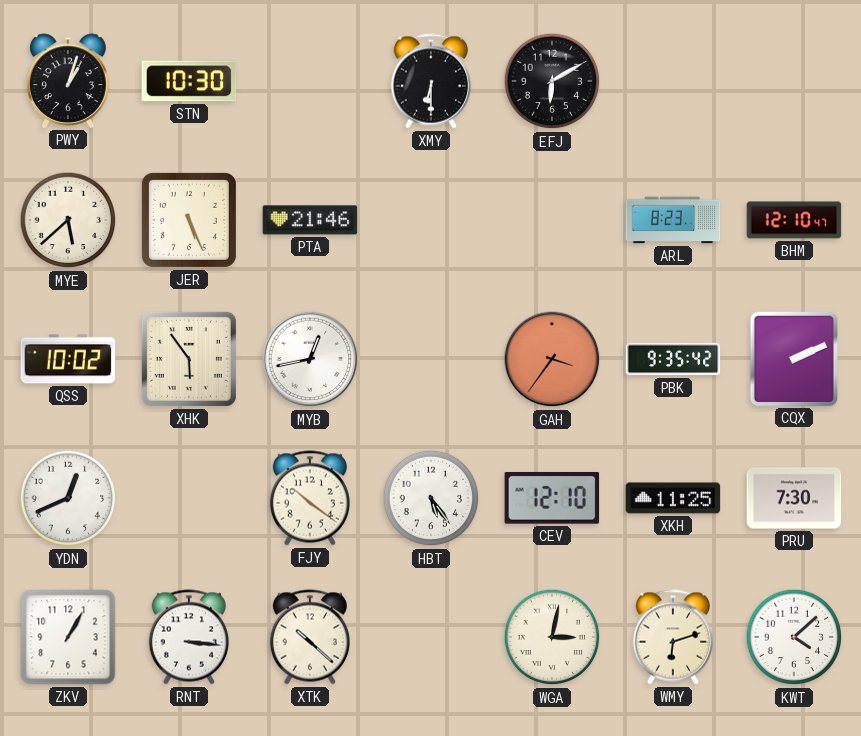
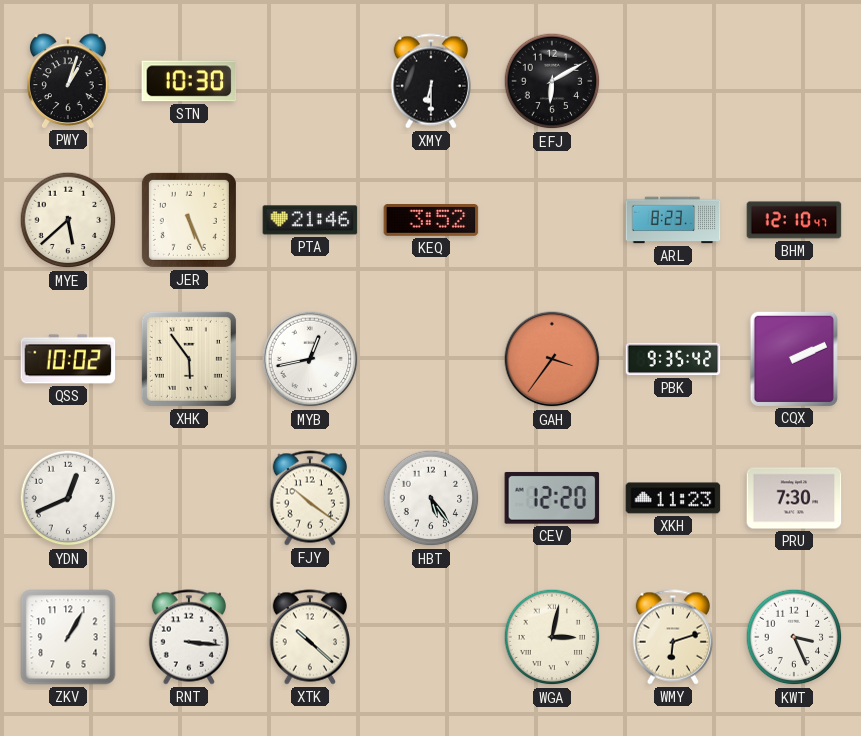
KEQ: none -> 3:52
CEV: 12:10 -> 12:20
XKH: 11:25 -> 11:23
KWT: 4:08 -> 3:26
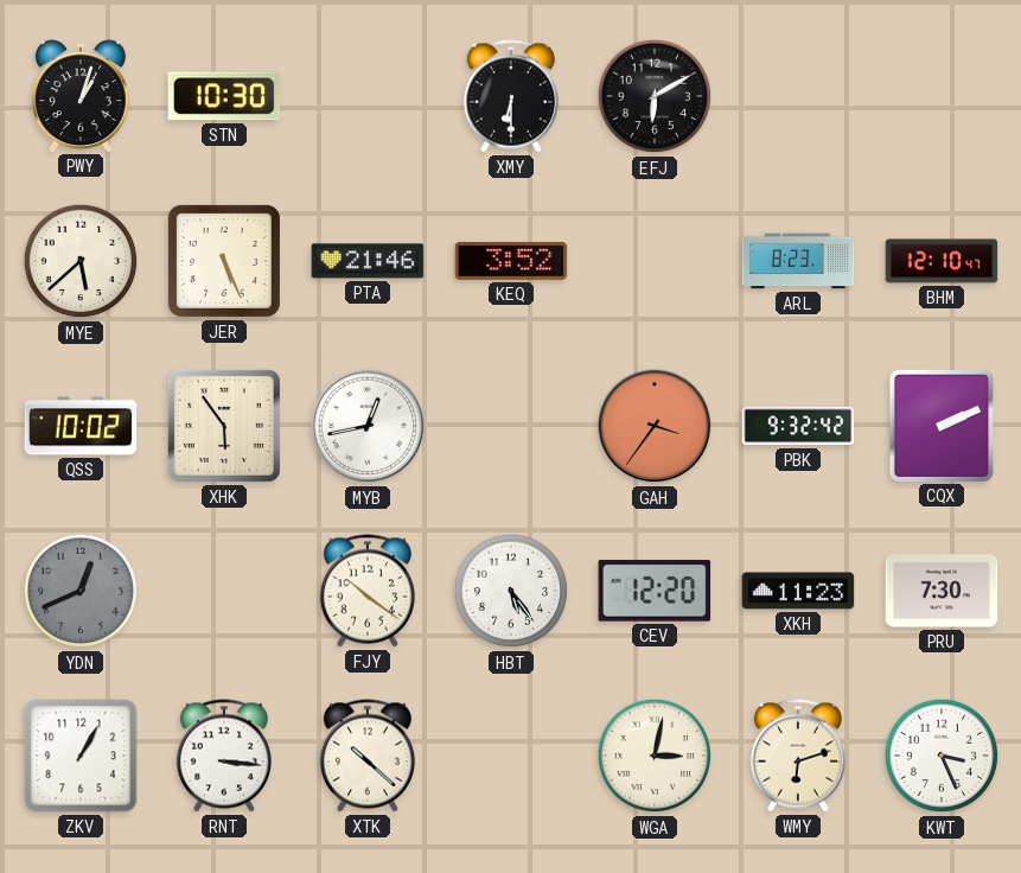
PBK: 9:35 -> 9:32
YDN dial: white -> grey
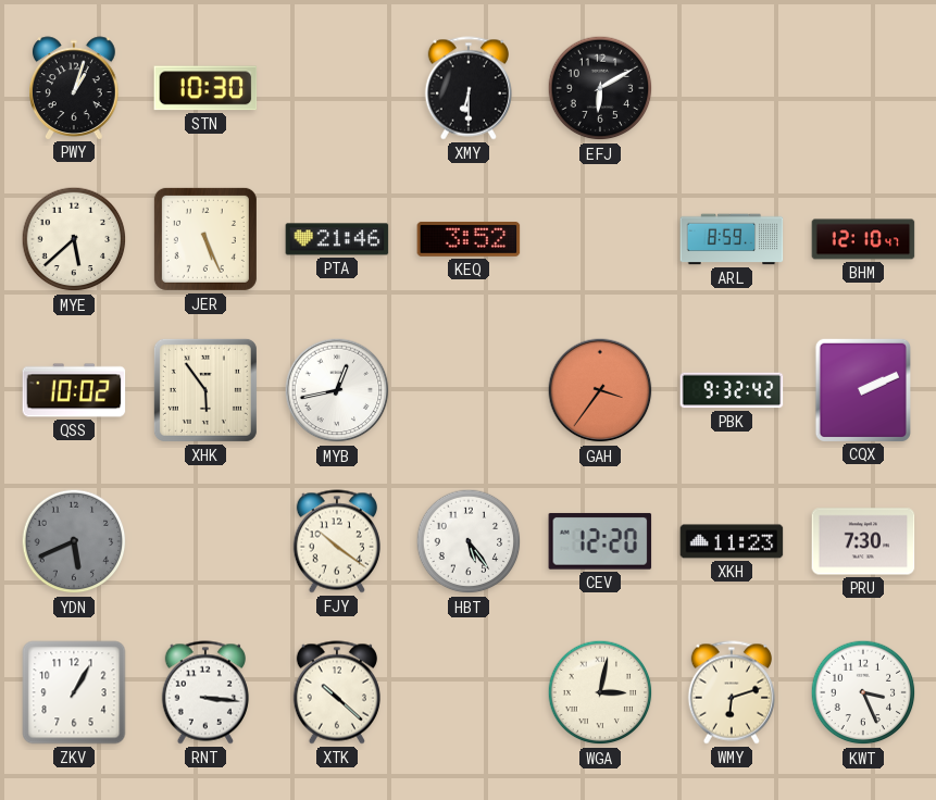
ARL: 8:23 -> 8:59
YDN: 12:41 -> 5:41
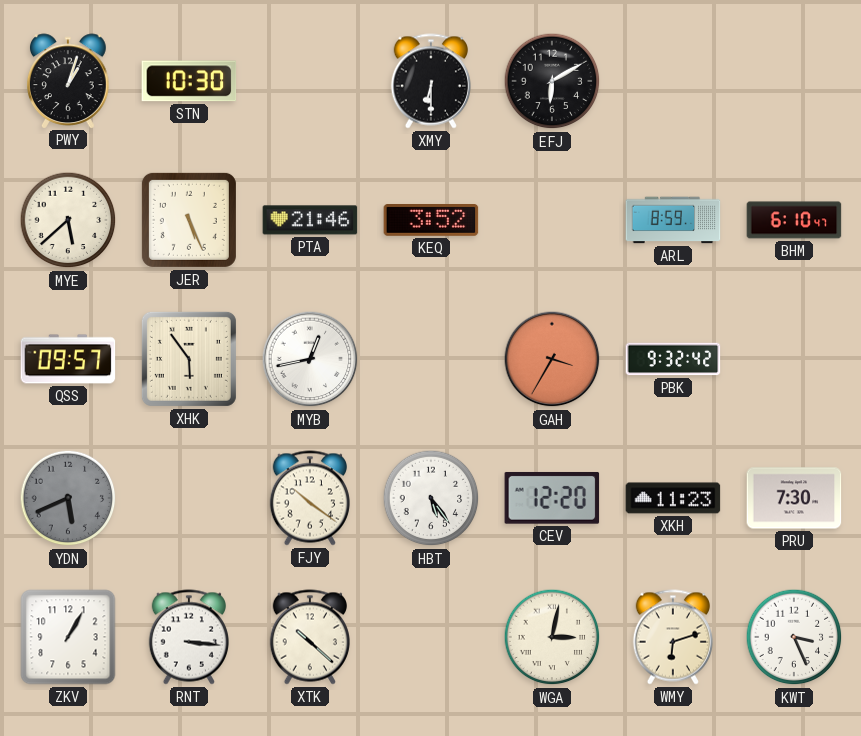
BHM: 12:10 -> 6:10
QSS: 10:02 -> 09:57
GAH: 3:36 -> 3:35
CQX: 2:11 -> none
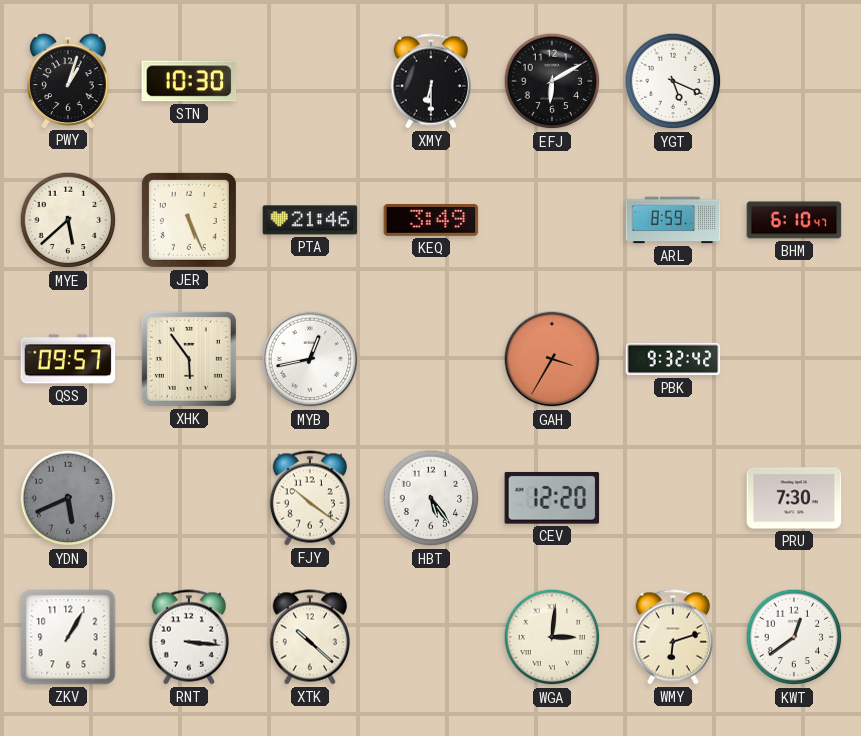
YGT: none -> 5:19
KEQ: 3:52 -> 3:49
XKH: 11:23 -> none
WGA: 3:02 -> 3:01
KWT: 3:26 -> 12:39
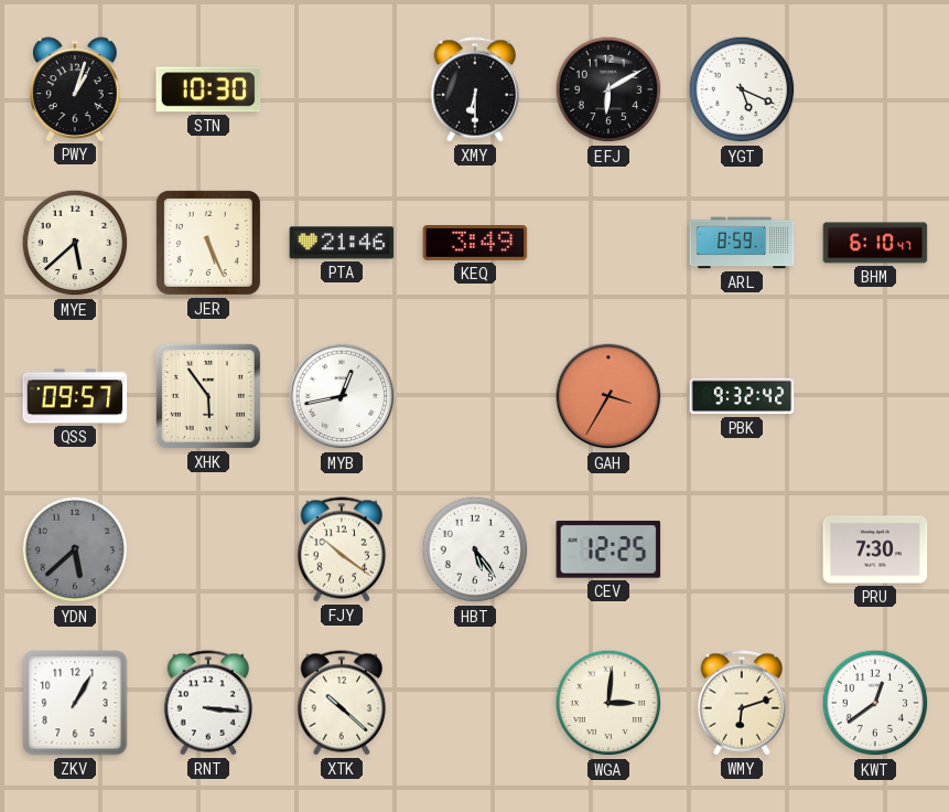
YDN: 5:41 -> 5:38
CEV: 12:20 -> 12:25
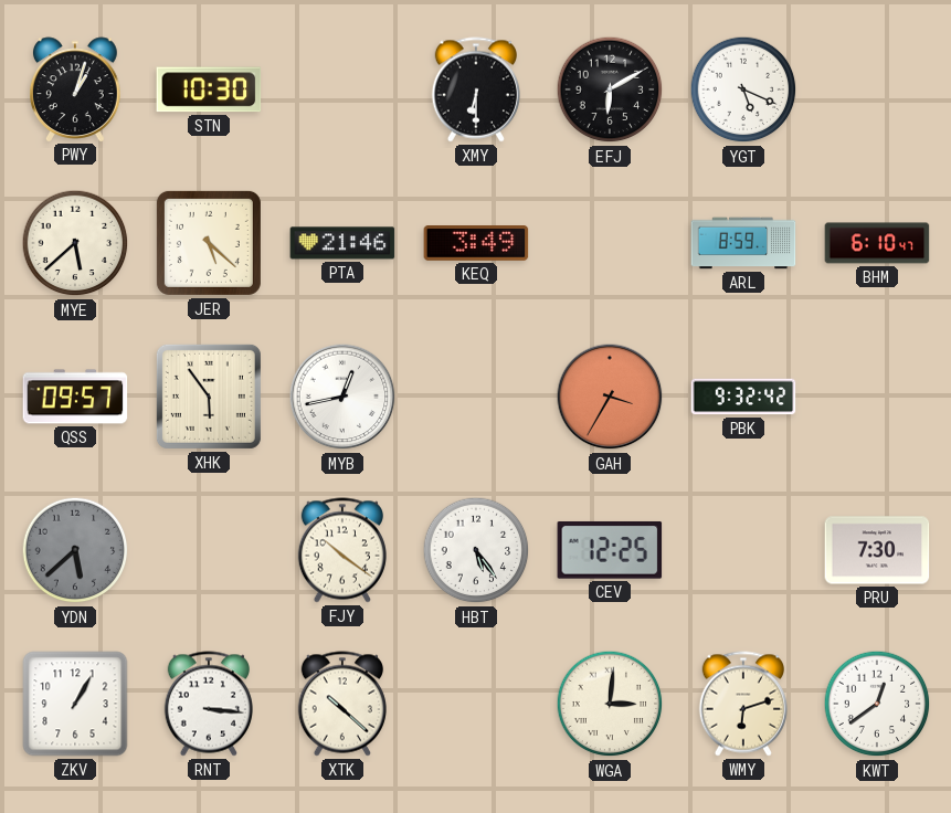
JER: 5:26 -> 5:22
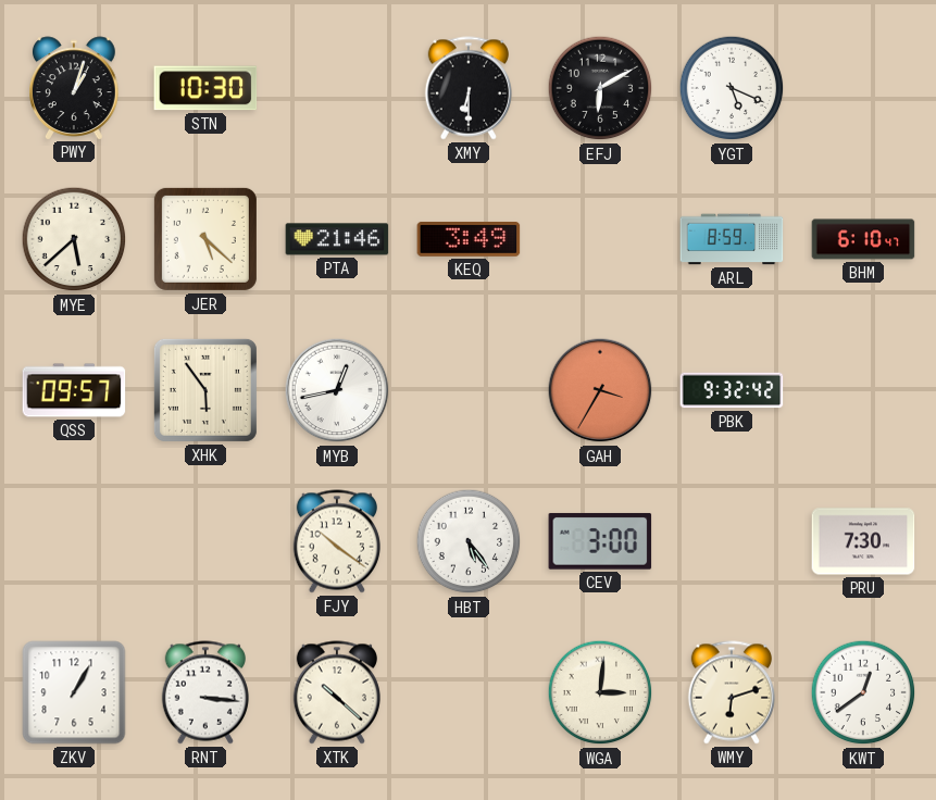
YDN: 5:38 -> none
CEV: 12:25 -> 3:00
